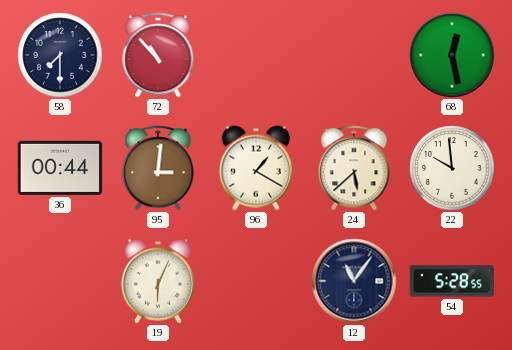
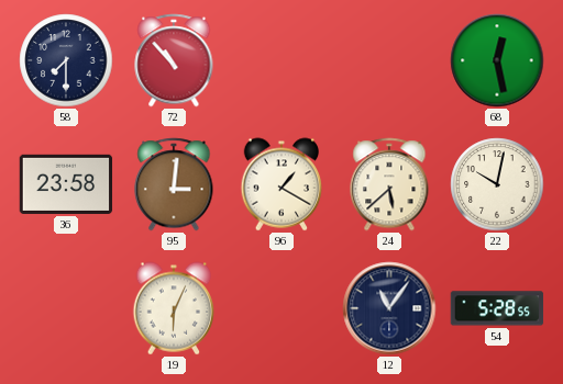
36: 00:44 -> 23:58
22: 9:59 -> 10:02
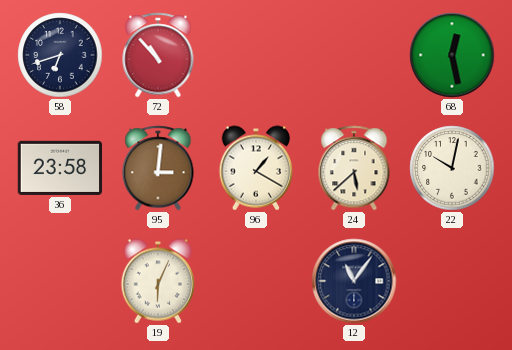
58: 7:30 -> 6:42
54: 5:28 -> none
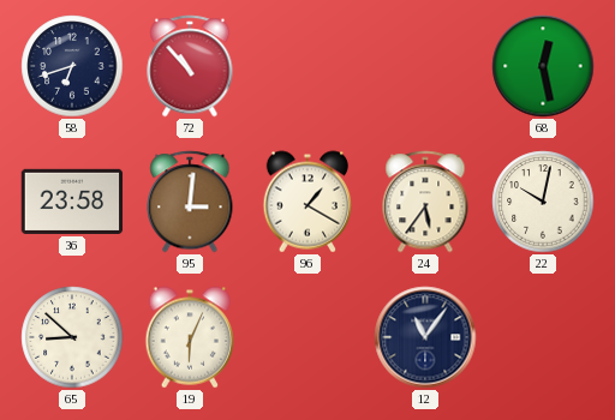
24: 5:38 -> 5:36
65: none -> 8:52
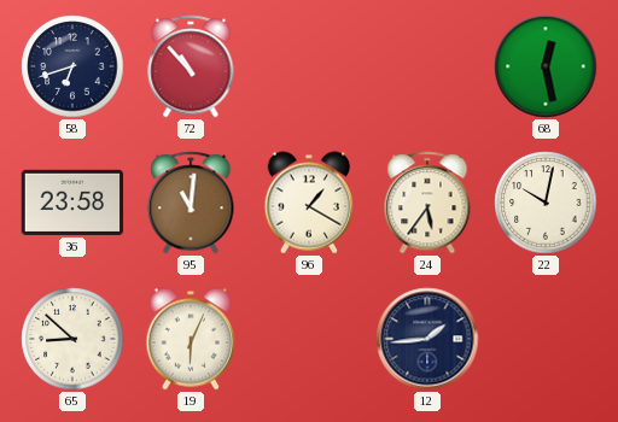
95: 3:01 -> 11:01
12: 11:06 -> 1:44
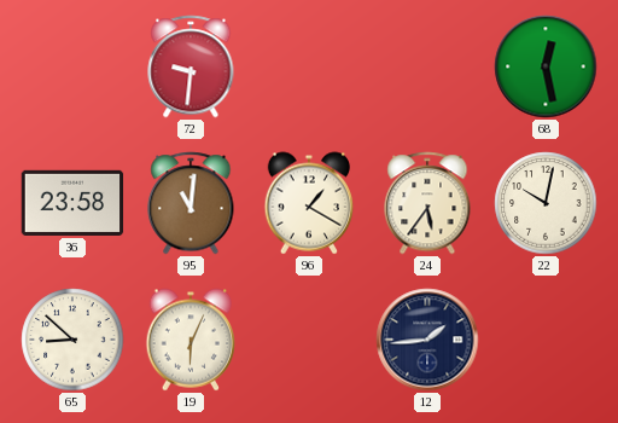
58: 6:42 -> none
72: 10:53 -> 9:31
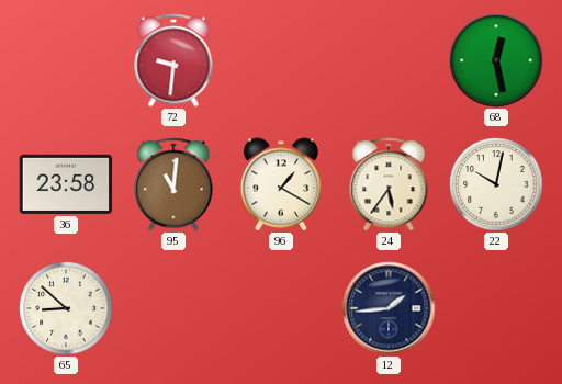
19: 6:04 -> none
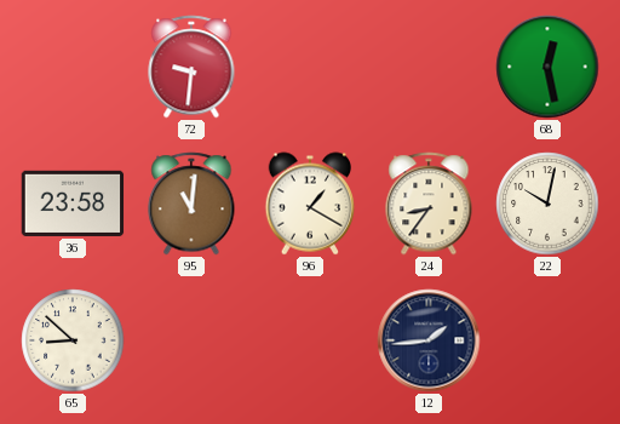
24: 5:36 -> 8:36
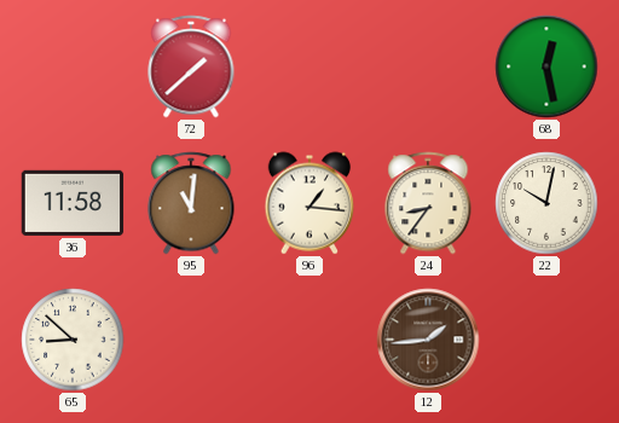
72: 9:31 -> 1:38
36: 23:58 -> 11:58
96: 1:20 -> 1:16
12 dial: navy -> brown
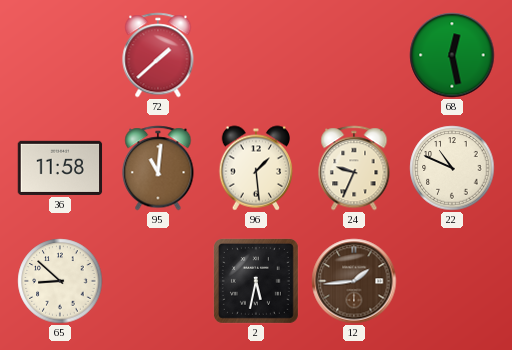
96: 1:16 -> 1:29
24: 8:36 -> 9:34
22: 10:02 -> 10:49
2: none -> 5:32
